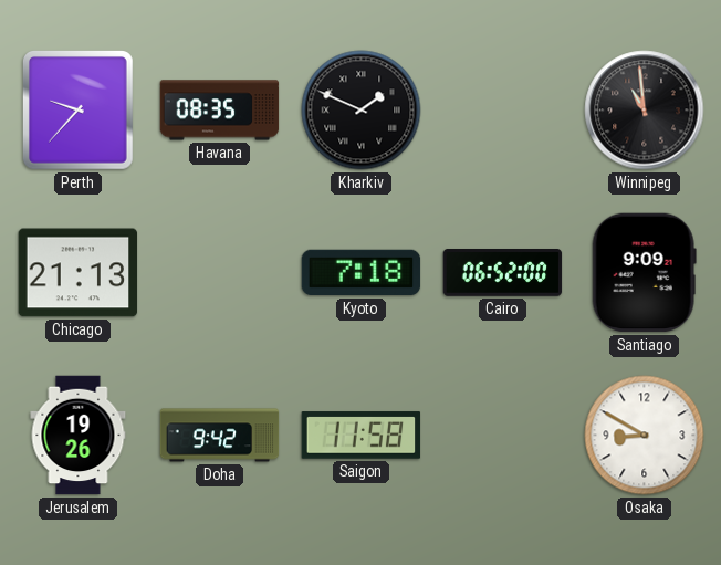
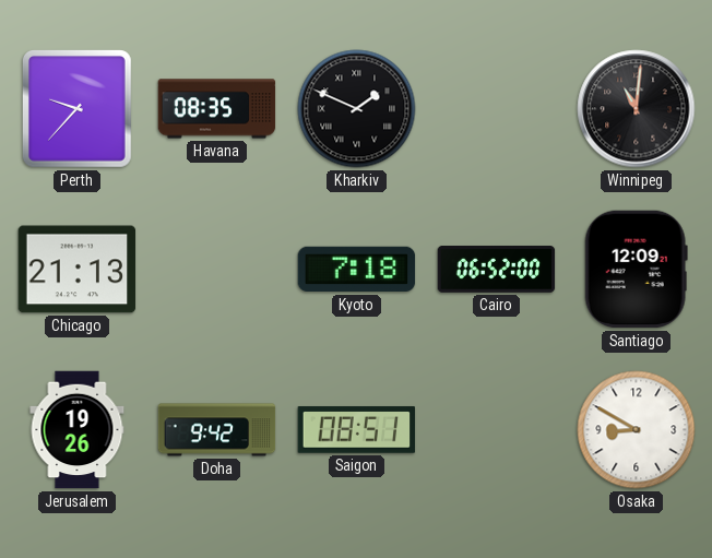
Winnipeg: 10:59 -> 11:01
Santiago: 9:09 -> 12:09
Saigon: 11:58 -> 08:51
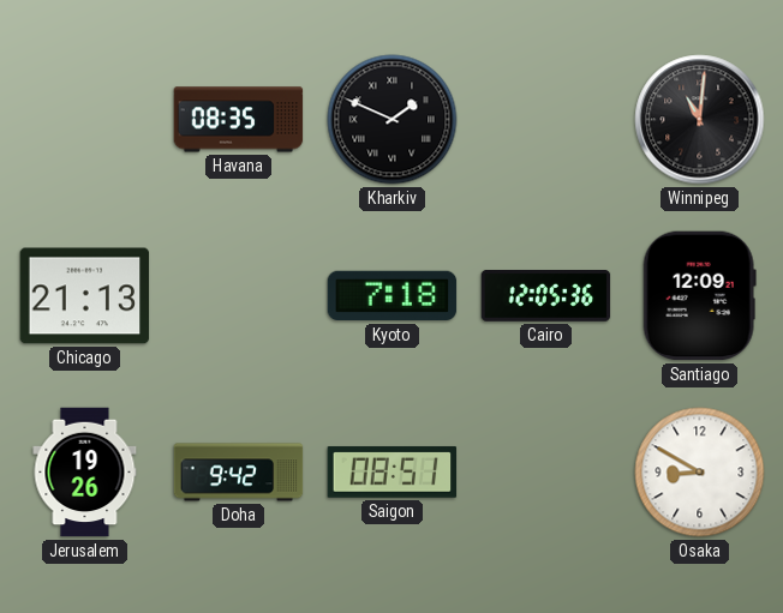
Perth: 9:37 -> none
Cairo: 06:52 -> 12:05
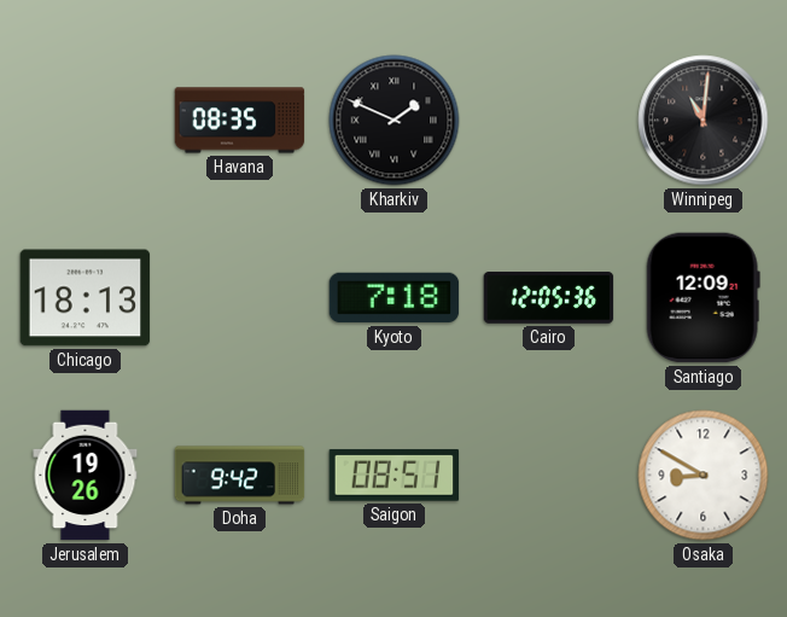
Chicago: 21:13 -> 18:13
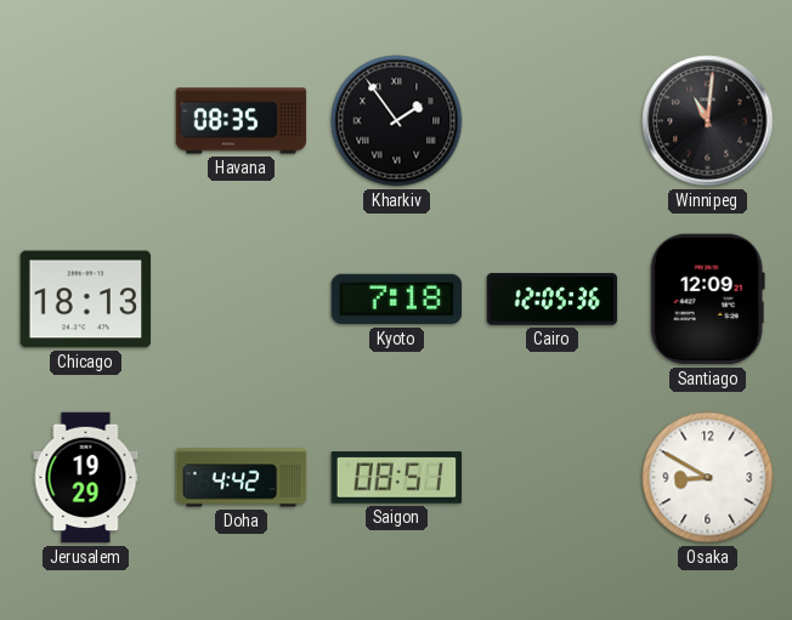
Kharkiv: 1:49 -> 1:54
Jerusalem: 19:26 -> 19:29
Doha: 9:42 -> 4:42
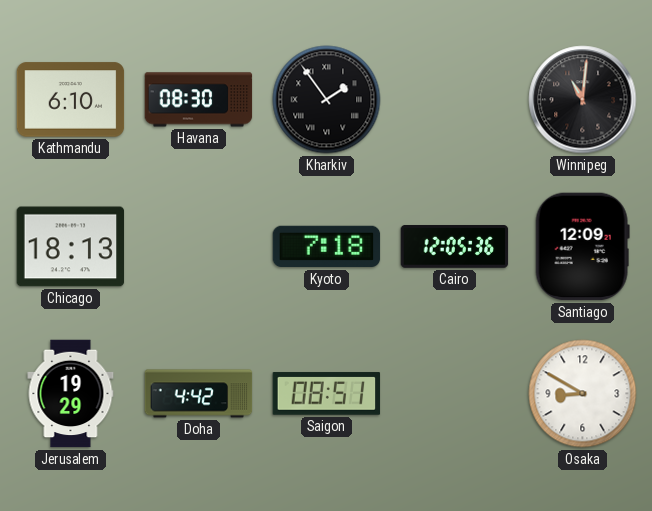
Kathmandu: none -> 6:10
Havana: 08:35 -> 08:30
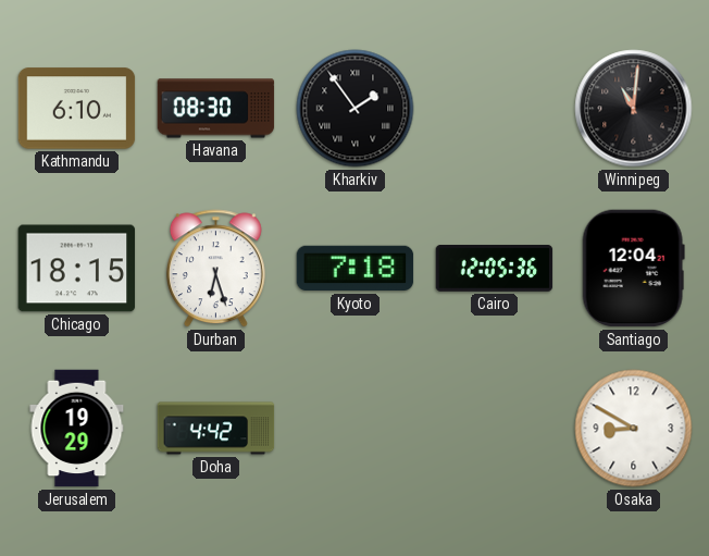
Chicago: 18:13 -> 18:15
Durban: none -> 6:27
Santiago: 12:09 -> 12:04
Saigon: 08:51 -> none
